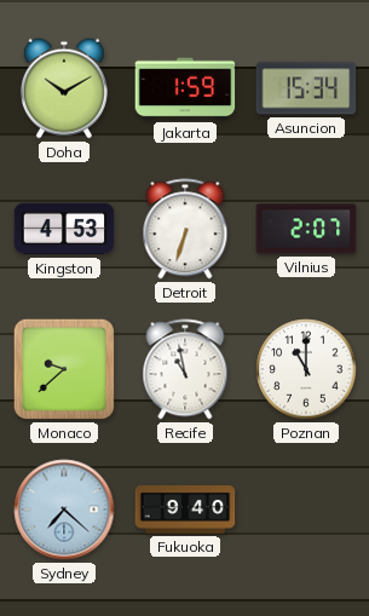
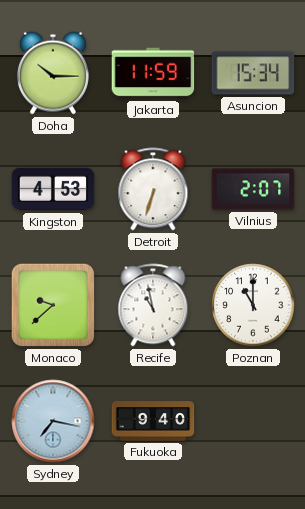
Doha: 10:10 -> 10:15
Jakarta: 1:59 -> 11:59
Sydney: 7:22 -> 7:17
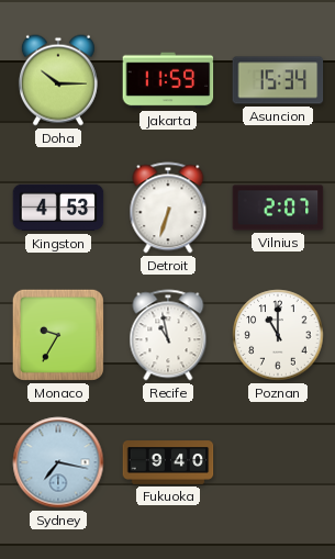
Monaco: 9:38 -> 9:35
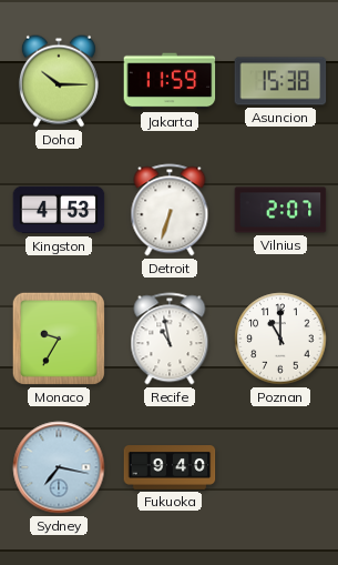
Asuncion: 15:34 -> 15:38
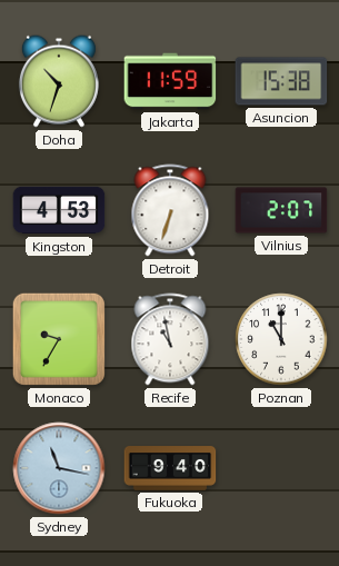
Doha: 10:15 -> 10:33
Sydney: 7:17 -> 11:17
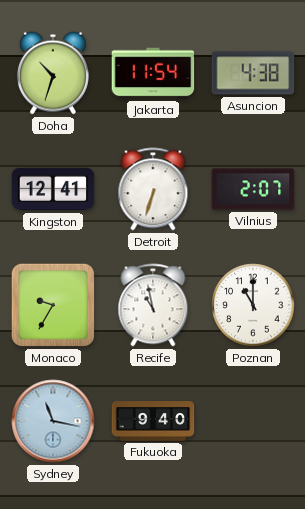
Jakarta: 11:59 -> 11:54
Asuncion: 15:38 -> 4:38
Kingston: 4:53 -> 12:41
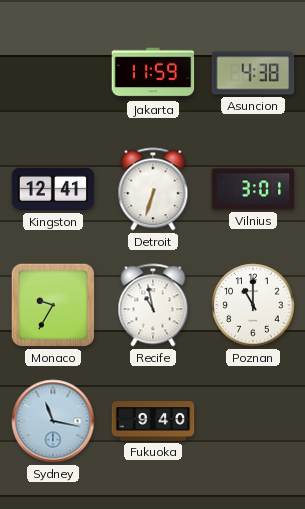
Doha: 10:33 -> none
Jakarta: 11:54 -> 11:59
Vilnius: 2:07 -> 3:01
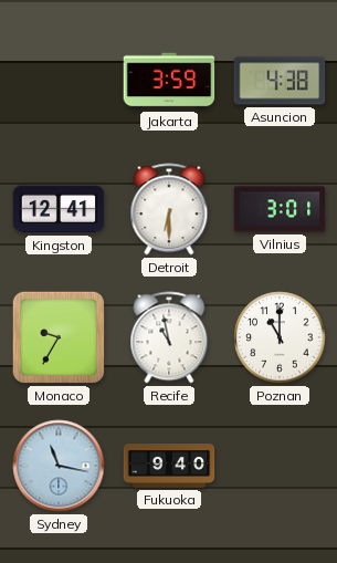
Jakarta: 11:59 -> 3:59
Detroit: 6:33 -> 6:30
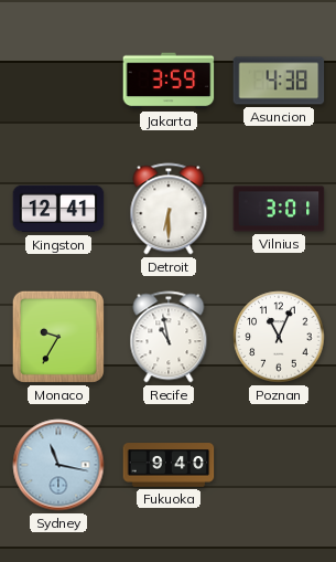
Poznan: 11:00 -> 11:04
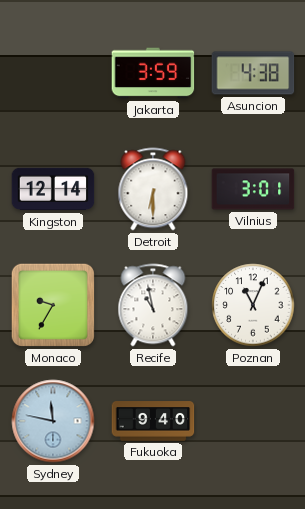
Kingston: 12:41 -> 12:14
Sydney: 11:17 -> 11:47
